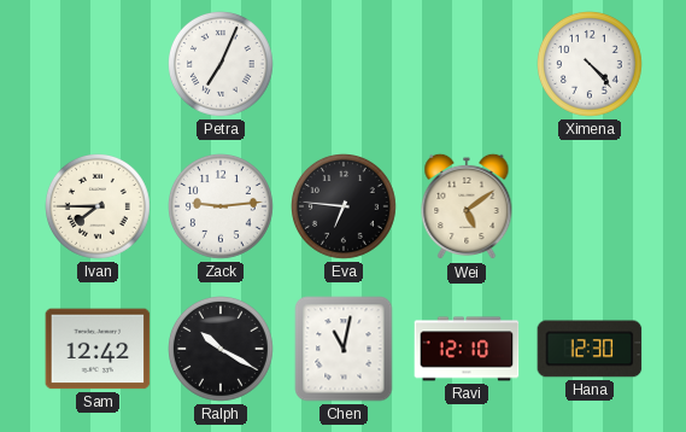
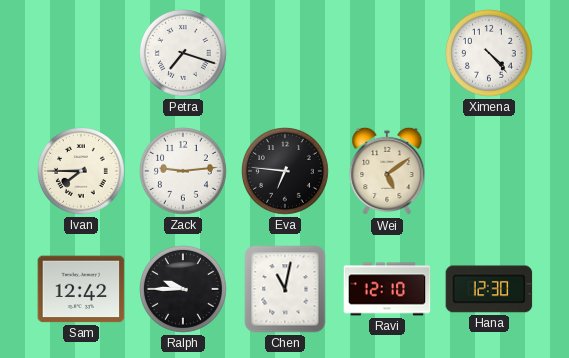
Petra: 7:04 -> 7:18
Ralph: 10:20 -> 9:45
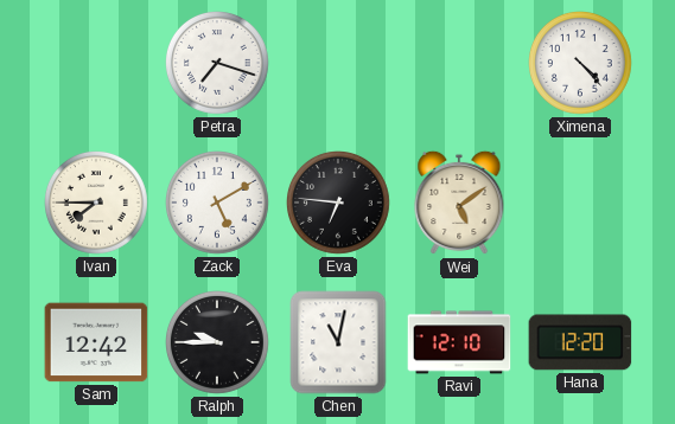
Zack: 9:14 -> 5:10
Hana: 12:30 -> 12:20
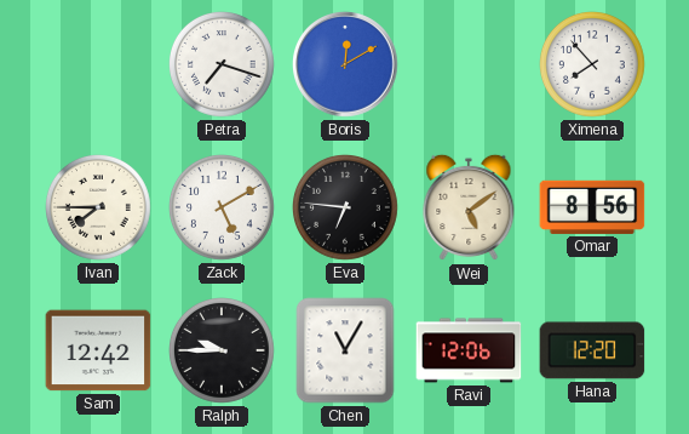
Boris: none -> 12:10
Ximena: 4:23 -> 7:53
Omar: none -> 8:56
Chen: 11:02 -> 11:05
Ravi: 12:10 -> 12:06
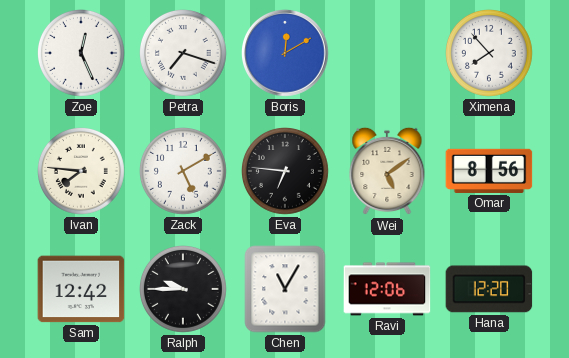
Zoe: none -> 12:26
Ivan: 7:45 -> 7:46
